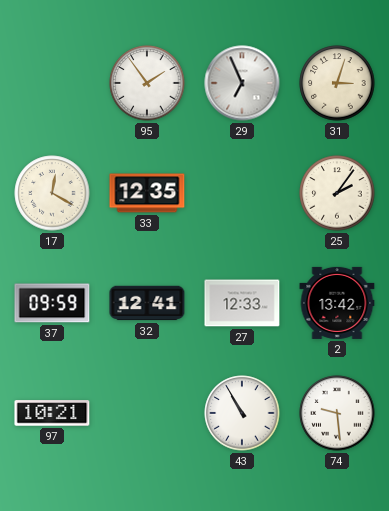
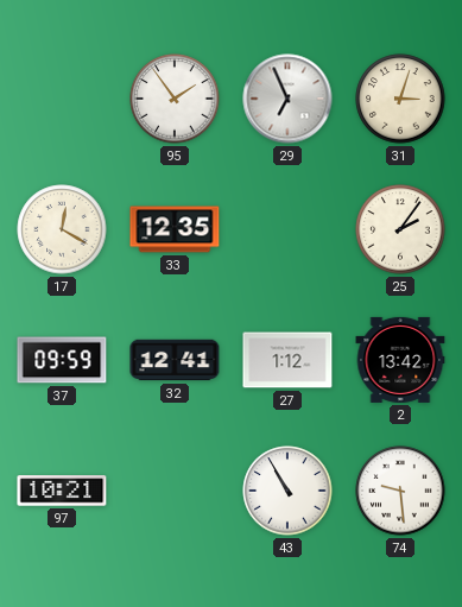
27: 12:33 -> 1:12
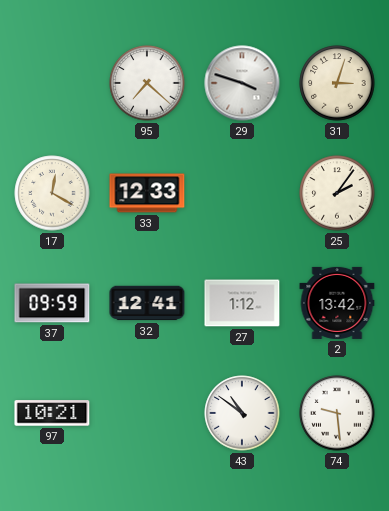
95: 1:54 -> 7:22
29: 6:56 -> 3:48
33: 12:35 -> 12:33
43: 10:55 -> 10:51
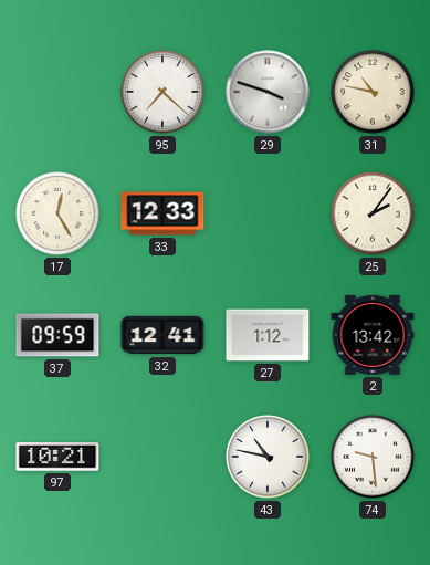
31: 3:03 -> 10:47
17: 12:20 -> 12:25
43: 10:51 -> 10:47
